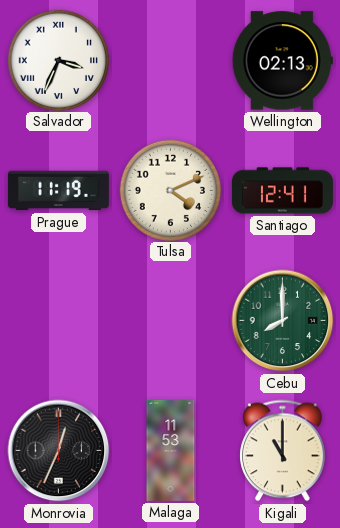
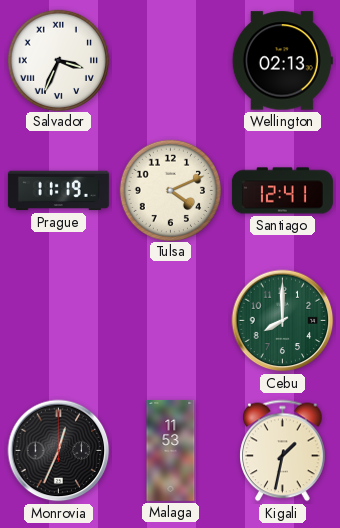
Kigali: 11:00 -> 1:32
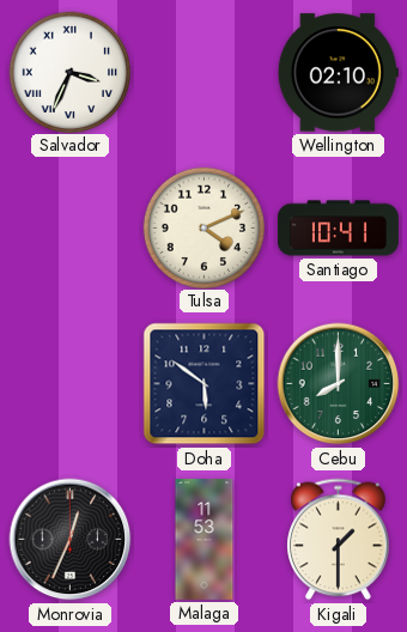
Wellington: 02:13 -> 02:10
Prague: 11:19 -> none
Santiago: 12:41 -> 10:41
Doha: none -> 5:51
Kigali: 1:32 -> 1:30
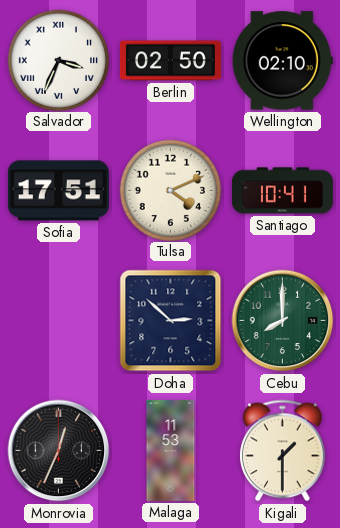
Berlin: none -> 02:50
Sofia: none -> 17:51
Doha: 5:51 -> 2:52
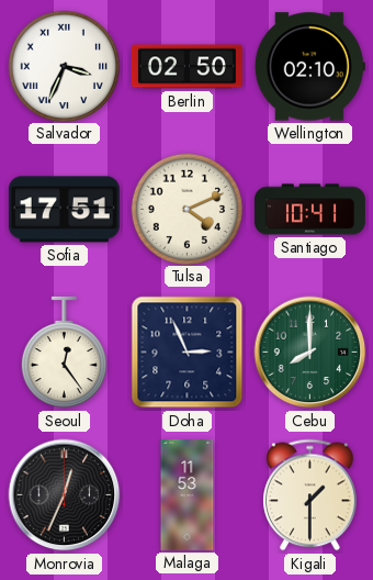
Seoul: none -> 12:24
Doha: 2:52 -> 2:56
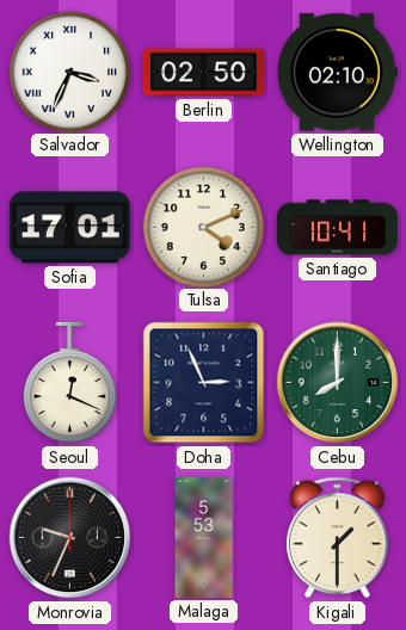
Sofia: 17:51 -> 17:01
Seoul: 12:24 -> 12:19
Monrovia: 12:34 -> 9:34
Malaga: 11:53 -> 5:53
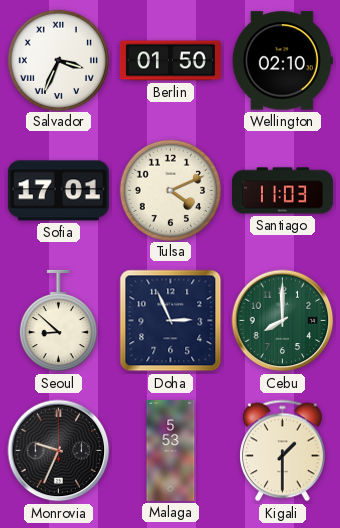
Berlin: 02:50 -> 01:50
Santiago: 10:41 -> 11:03
Seoul: 12:19 -> 8:52
